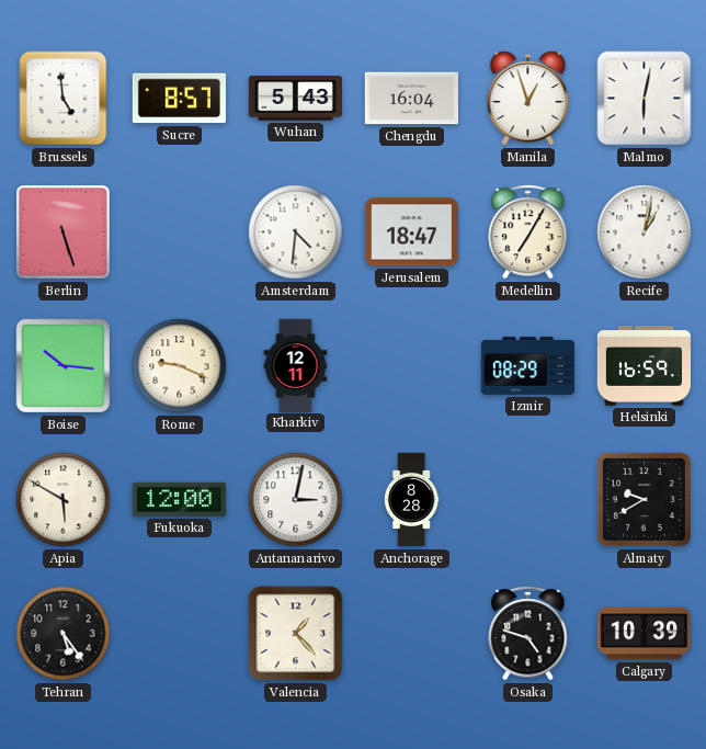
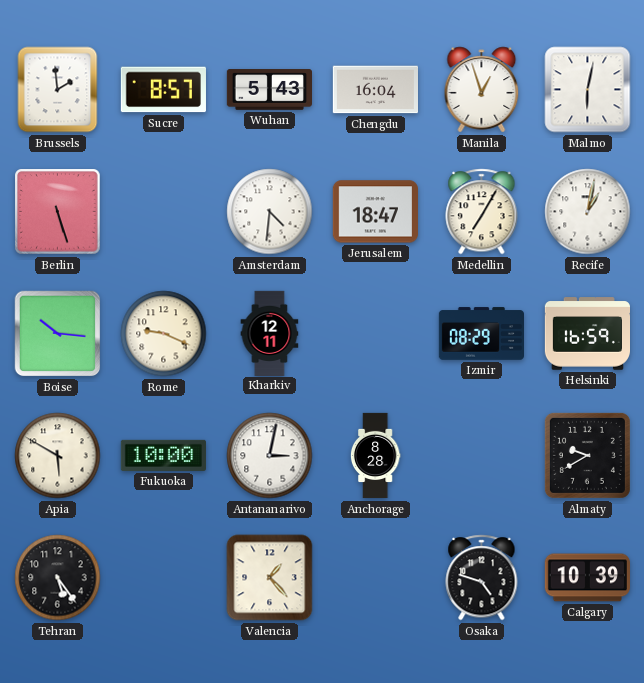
Brussels: 4:59 -> 1:59
Fukuoka: 12:00 -> 10:00
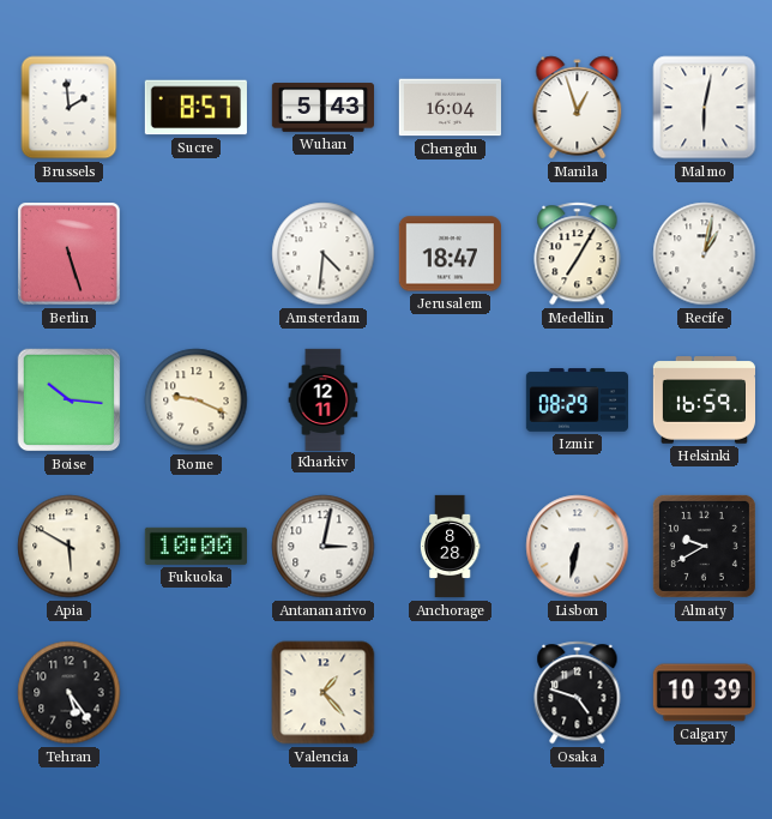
Lisbon: none -> 6:32
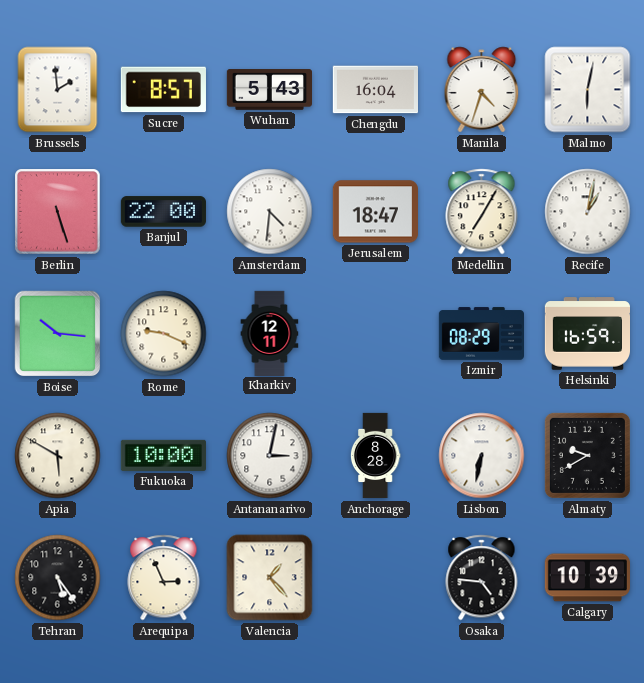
Manila: 12:57 -> 4:33
Banjul: none -> 22:00
Arequipa: none -> 2:56
Osaka: 4:48 -> 4:46
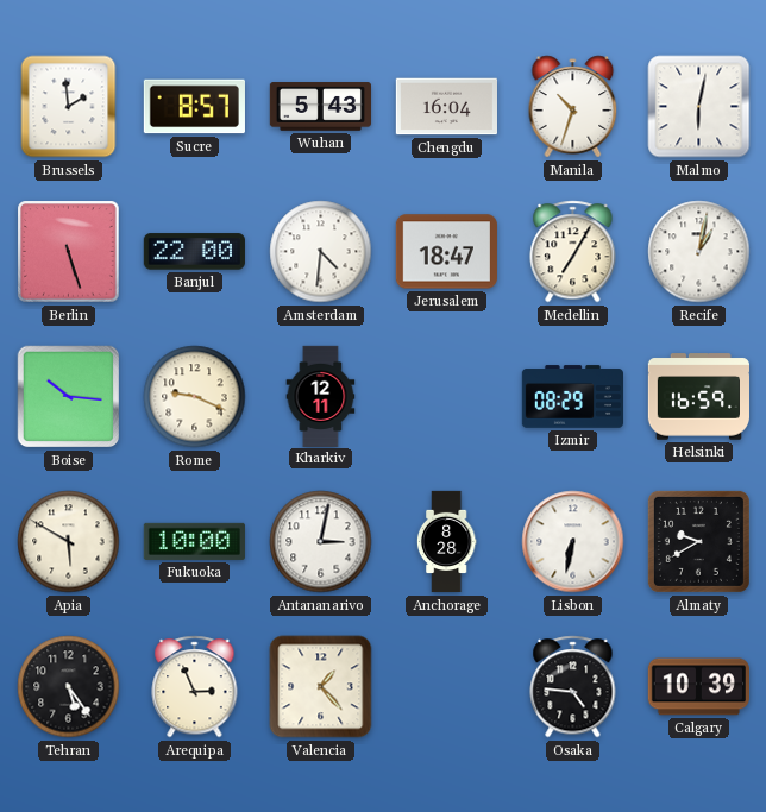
Manila: 4:33 -> 10:33
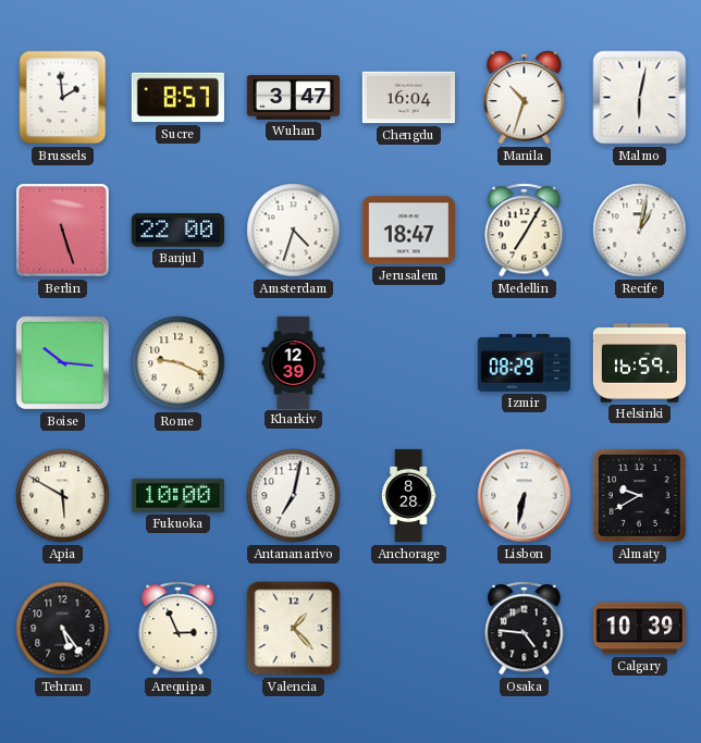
Wuhan: 5:43 -> 3:47
Amsterdam: 4:31 -> 4:33
Kharkiv: 12:11 -> 12:39
Antananarivo: 3:02 -> 7:02
